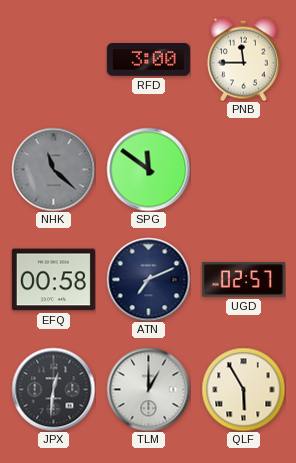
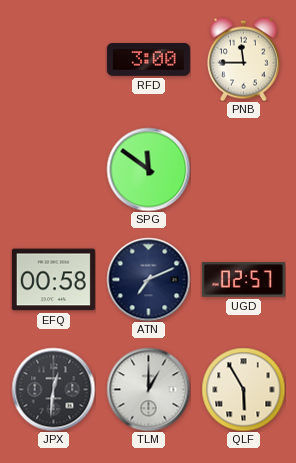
NHK: 11:22 -> none
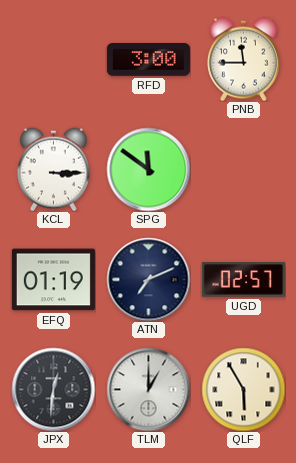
KCL: none -> 3:15
EFQ: 00:58 -> 01:19
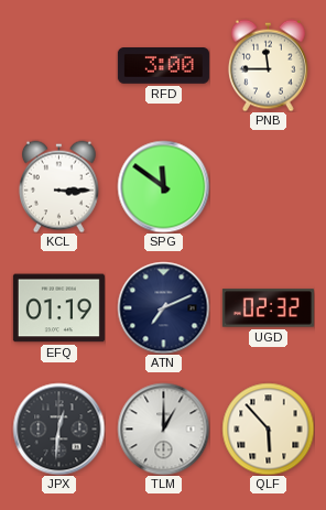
UGD: 02:57 -> 02:32
QLF: 5:55 -> 5:53
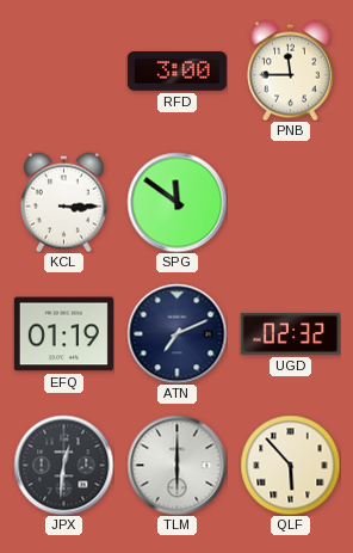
TLM: 1:00 -> 6:00
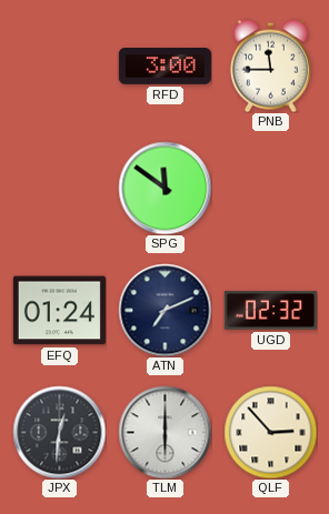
KCL: 3:15 -> none
EFQ: 01:19 -> 01:24
QLF: 5:53 -> 2:53
